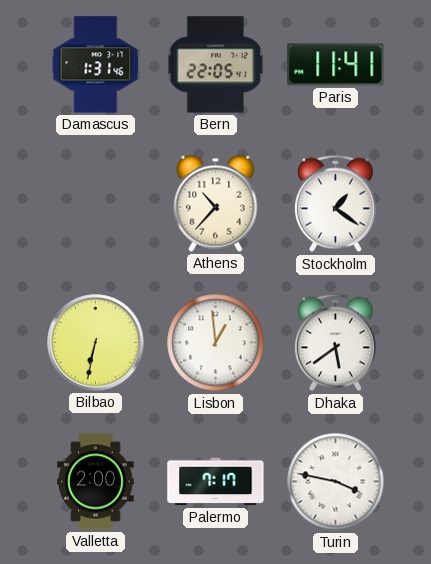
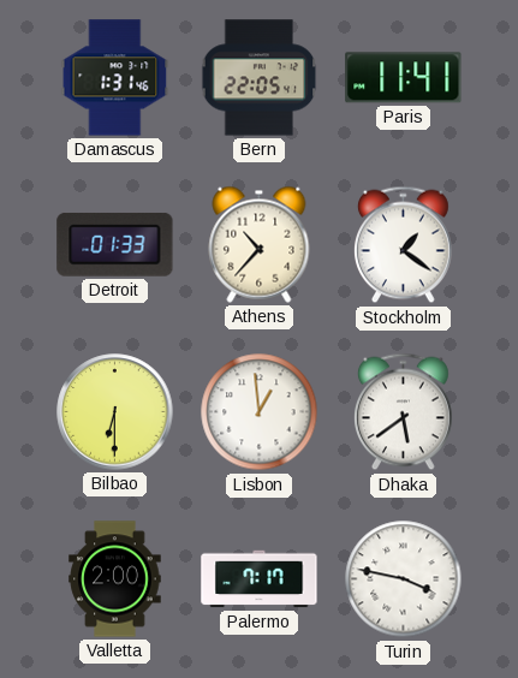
Detroit: none -> 01:33
Bilbao: 6:32 -> 6:30
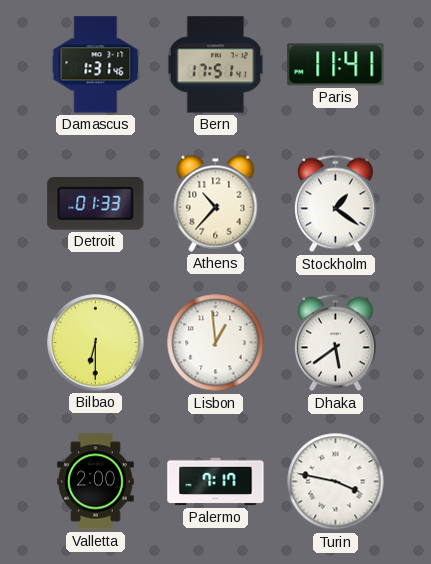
Bern: 22:05 -> 17:51
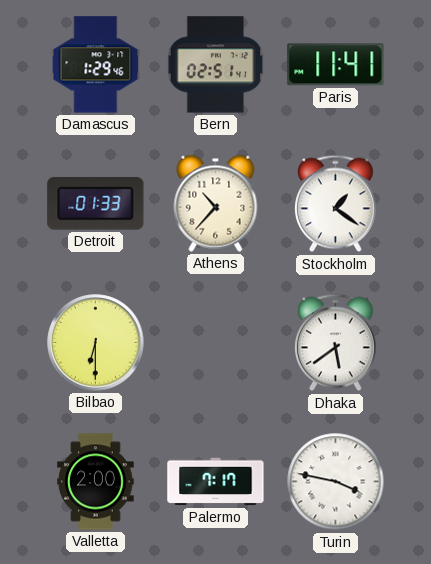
Damascus: 1:31 -> 1:29
Bern: 17:51 -> 02:51
Lisbon: 12:59 -> none
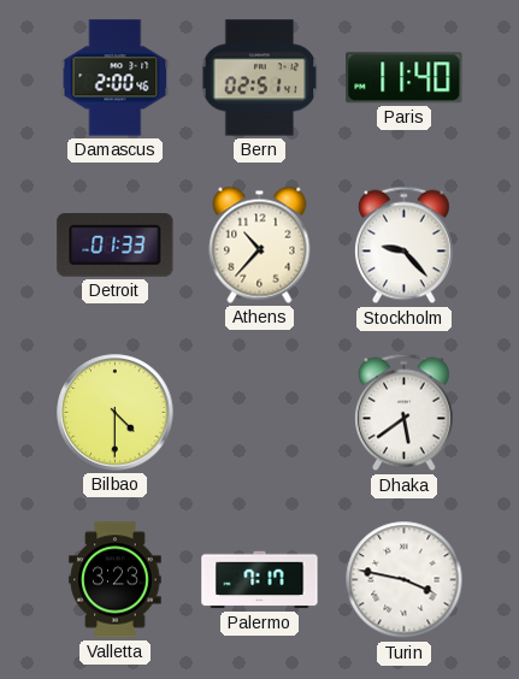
Damascus: 1:29 -> 2:00
Paris: 11:41 -> 11:40
Stockholm: 1:21 -> 9:23
Bilbao: 6:30 -> 4:30
Valletta: 2:00 -> 3:23
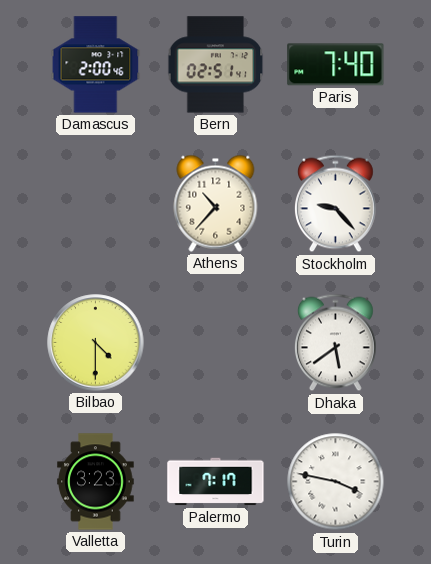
Paris: 11:40 -> 7:40
Detroit: 01:33 -> none
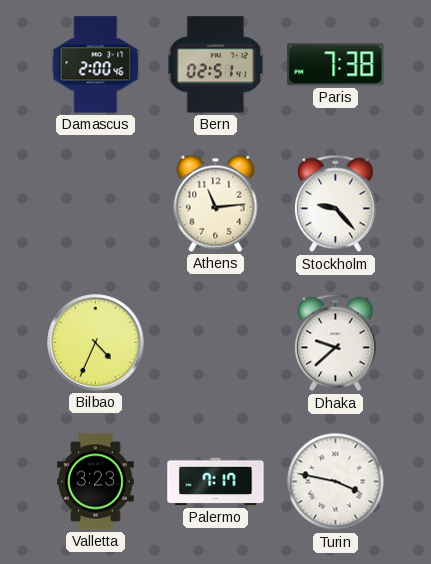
Paris: 7:40 -> 7:38
Athens: 10:37 -> 11:14
Bilbao: 4:30 -> 4:34
Dhaka: 5:39 -> 9:38
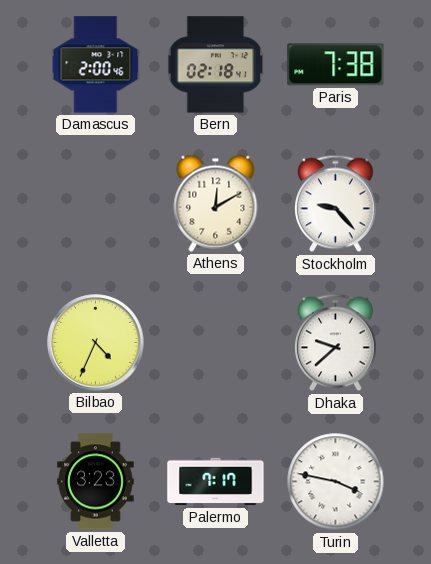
Bern: 02:51 -> 02:18
Athens: 11:14 -> 12:10
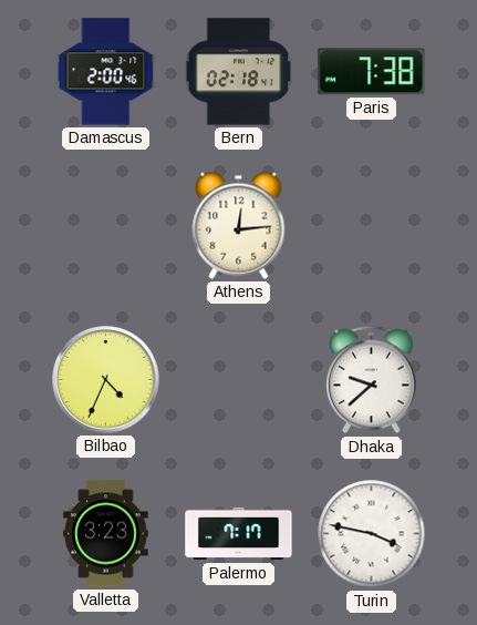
Athens: 12:10 -> 12:14
Stockholm: 9:23 -> none
